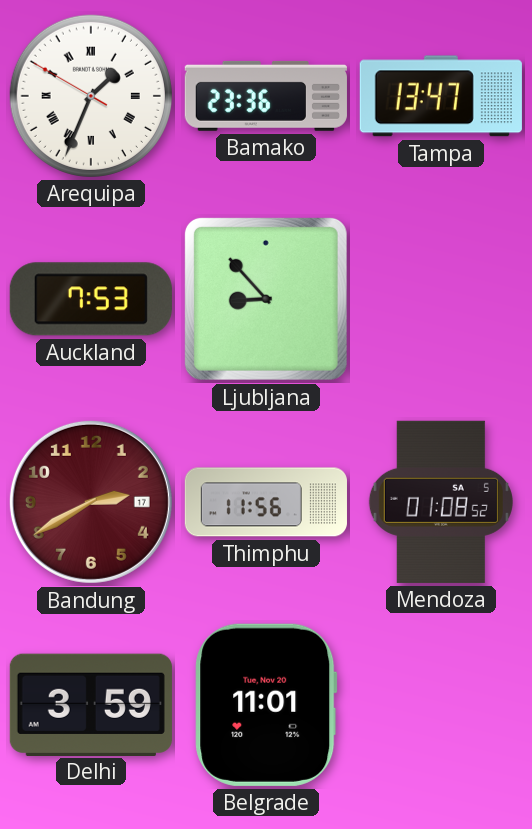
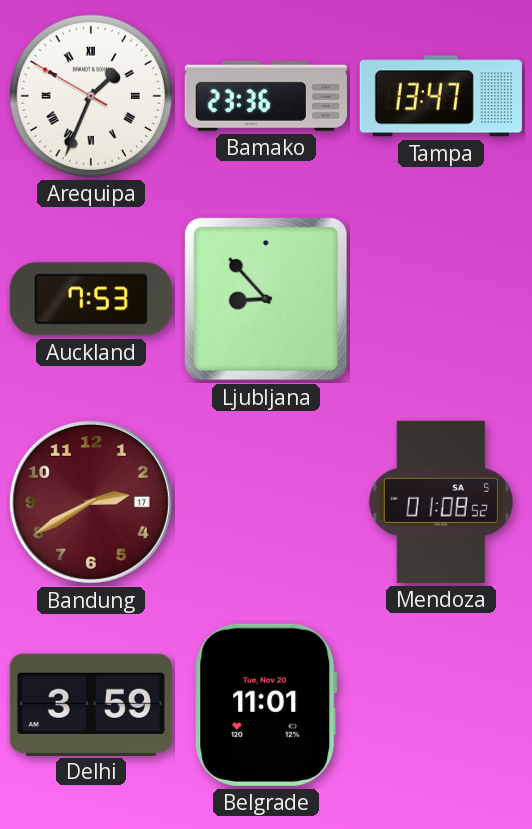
Thimphu: 11:56 -> none
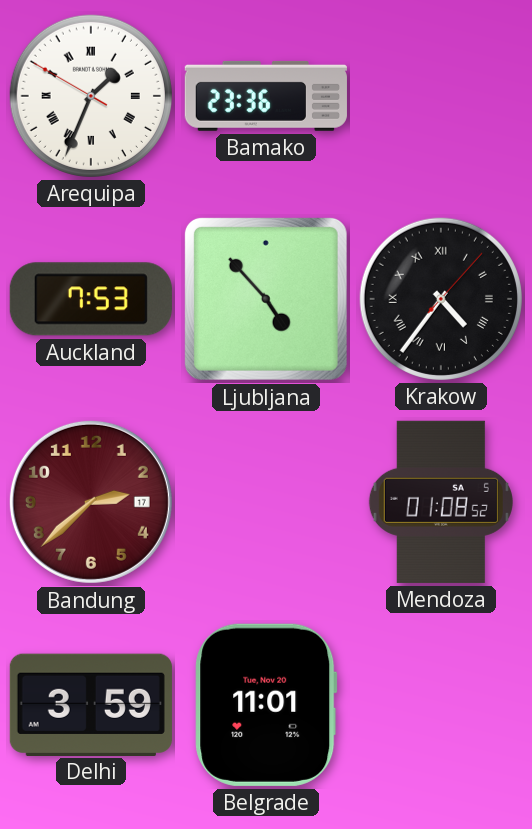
Tampa: 13:47 -> none
Ljubljana: 8:53 -> 4:53
Krakow: none -> 4:36
Bandung: 2:40 -> 2:38
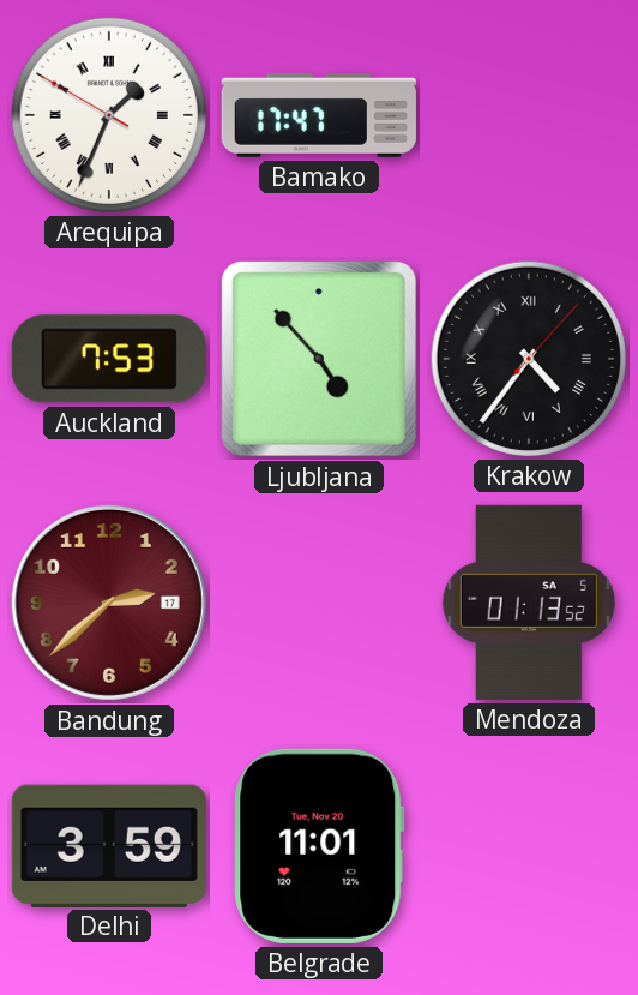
Bamako: 23:36 -> 17:47
Mendoza: 01:08 -> 01:13
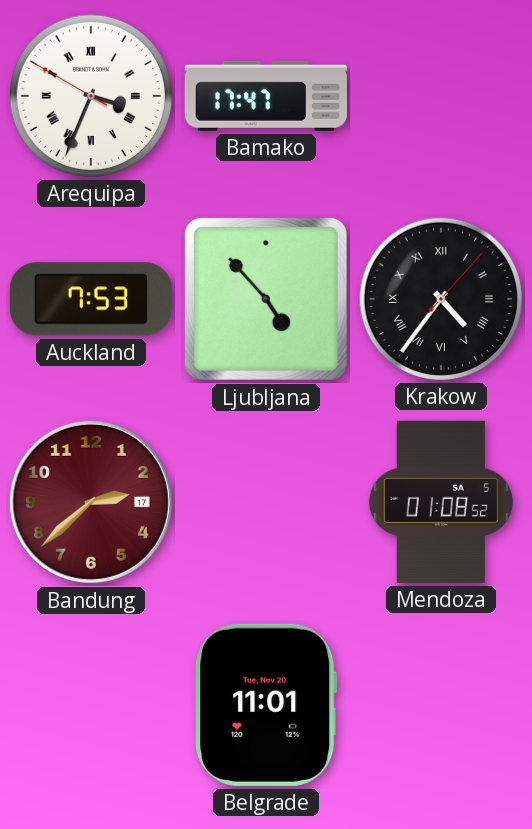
Arequipa: 1:33 -> 3:33
Mendoza: 01:13 -> 01:08
Delhi: 3:59 -> none
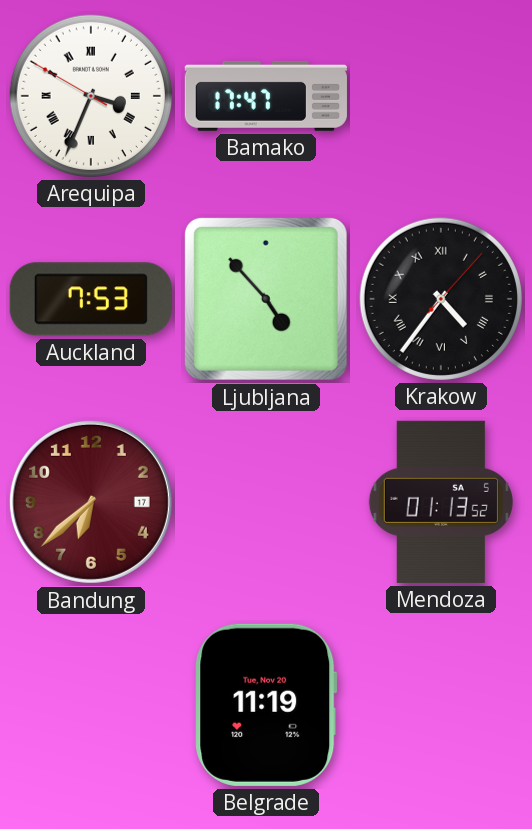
Bandung: 2:38 -> 6:38
Mendoza: 01:08 -> 01:13
Belgrade: 11:01 -> 11:19
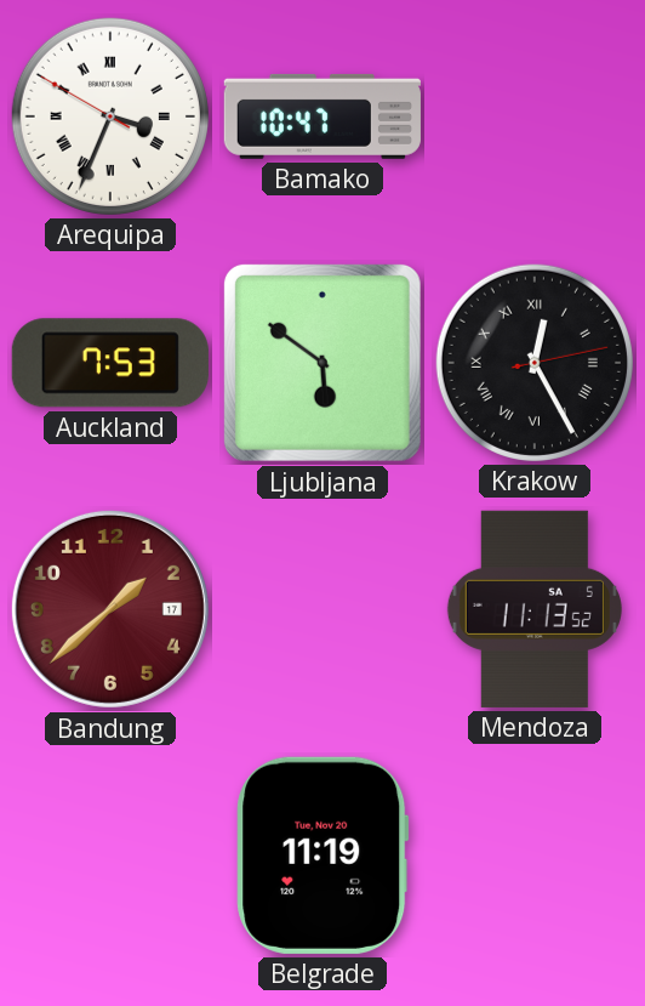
Bamako: 17:47 -> 10:47
Ljubljana: 4:53 -> 5:51
Krakow: 4:36 -> 12:25
Bandung: 6:38 -> 1:38
Mendoza: 01:13 -> 11:13
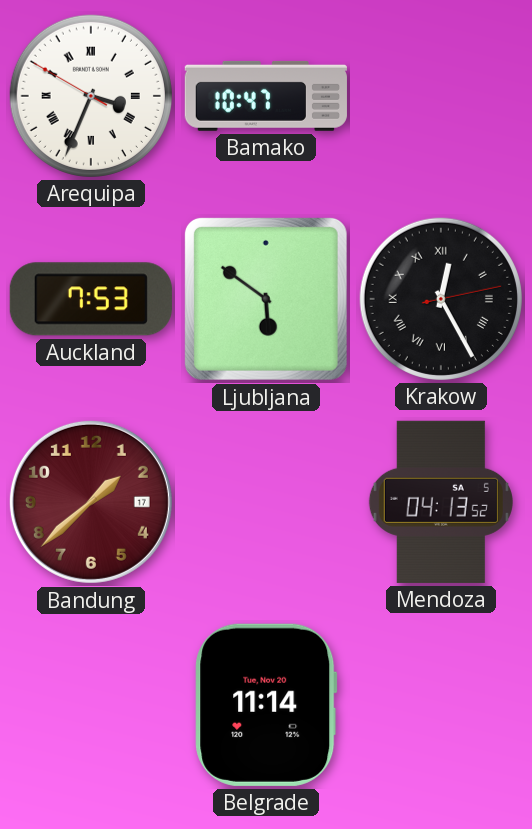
Mendoza: 11:13 -> 04:13
Belgrade: 11:19 -> 11:14
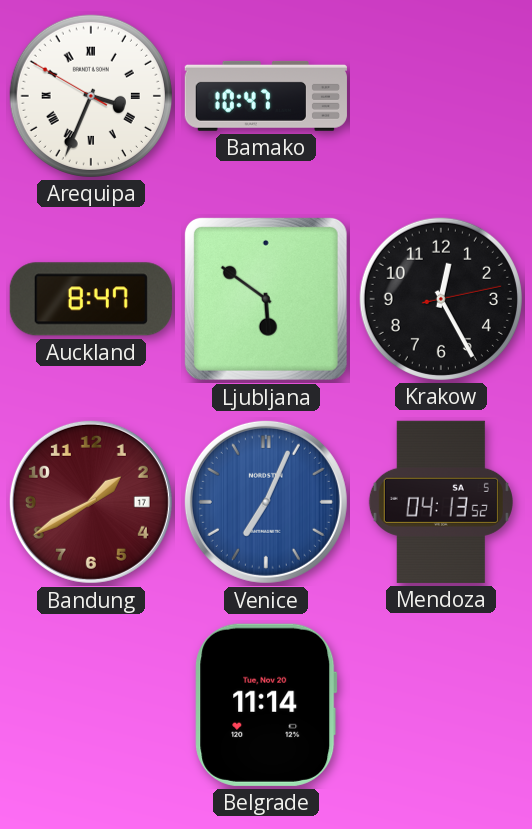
Auckland: 7:53 -> 8:47
Krakow numerals: Roman -> Arabic
Bandung: 1:38 -> 1:40
Venice: none -> 7:04
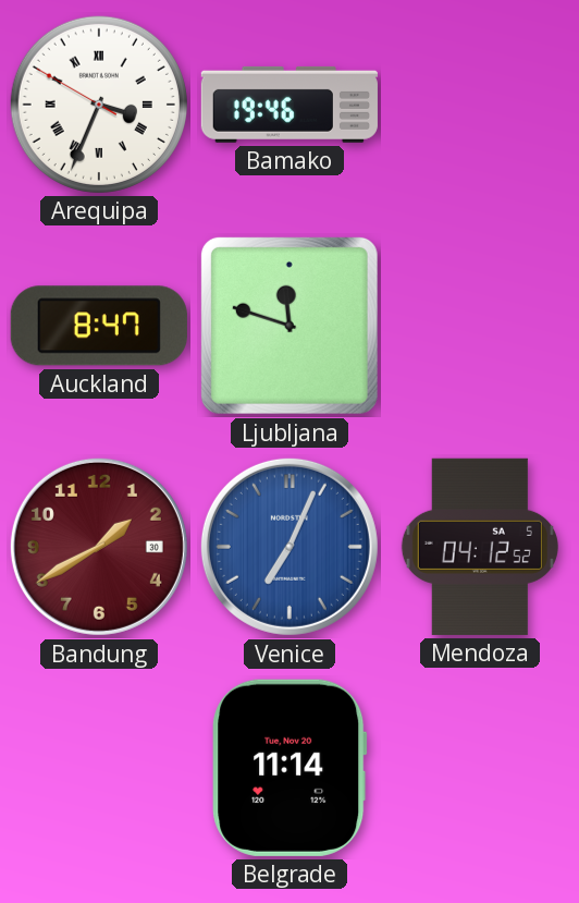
Bamako: 10:47 -> 19:46
Ljubljana: 5:51 -> 11:48
Krakow: 12:25 -> none
Bandung date: 17 -> 30
Mendoza: 04:13 -> 04:12
